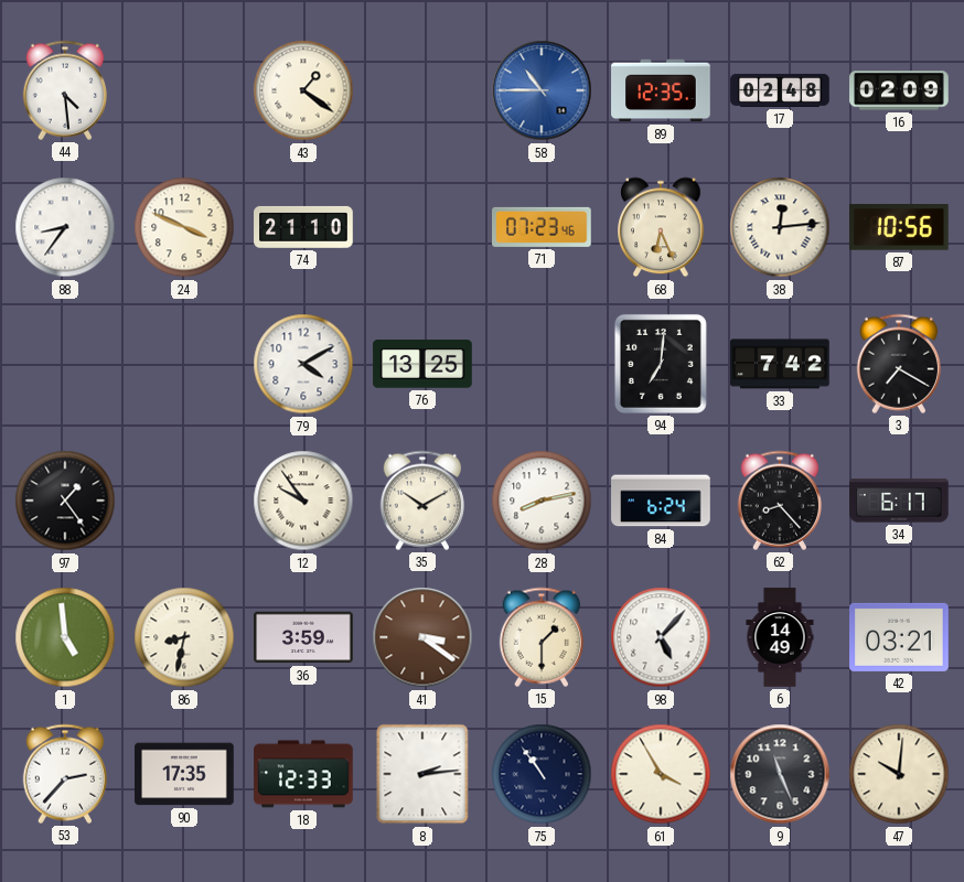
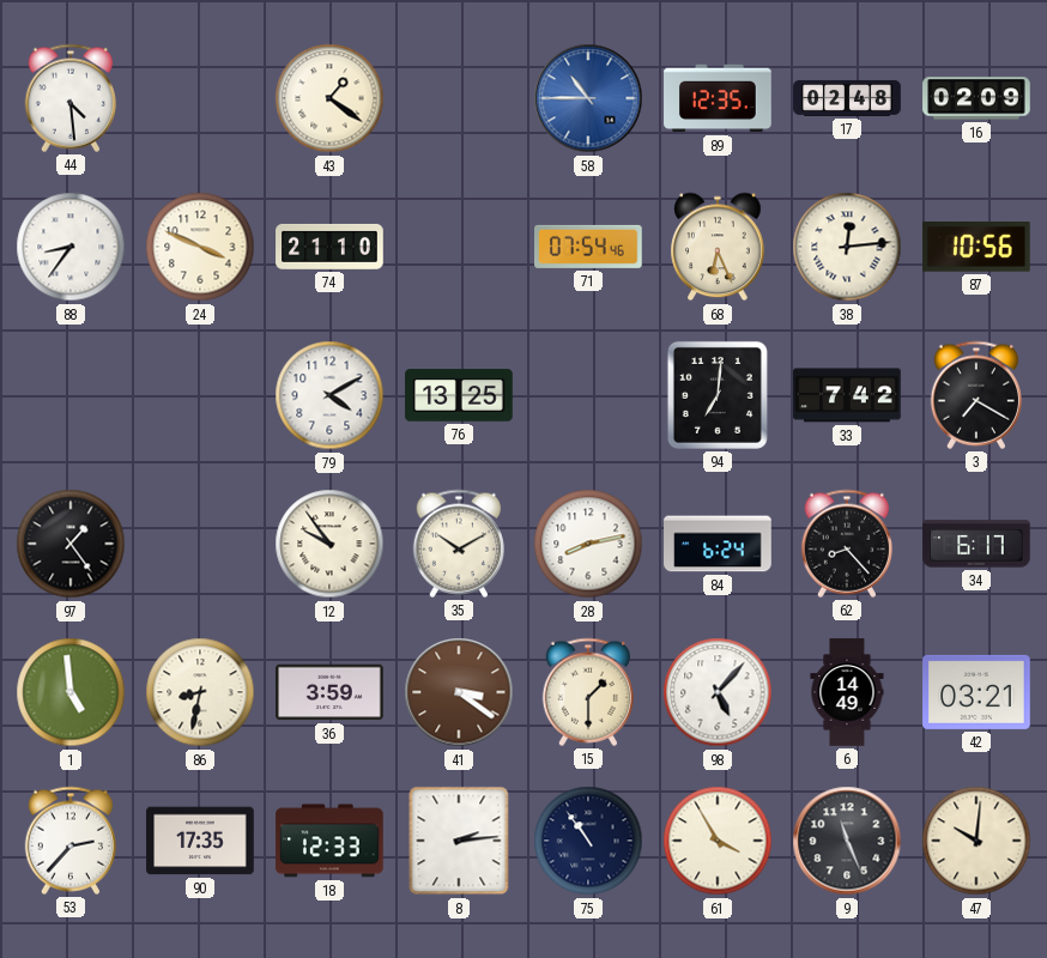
71: 07:23 -> 07:54
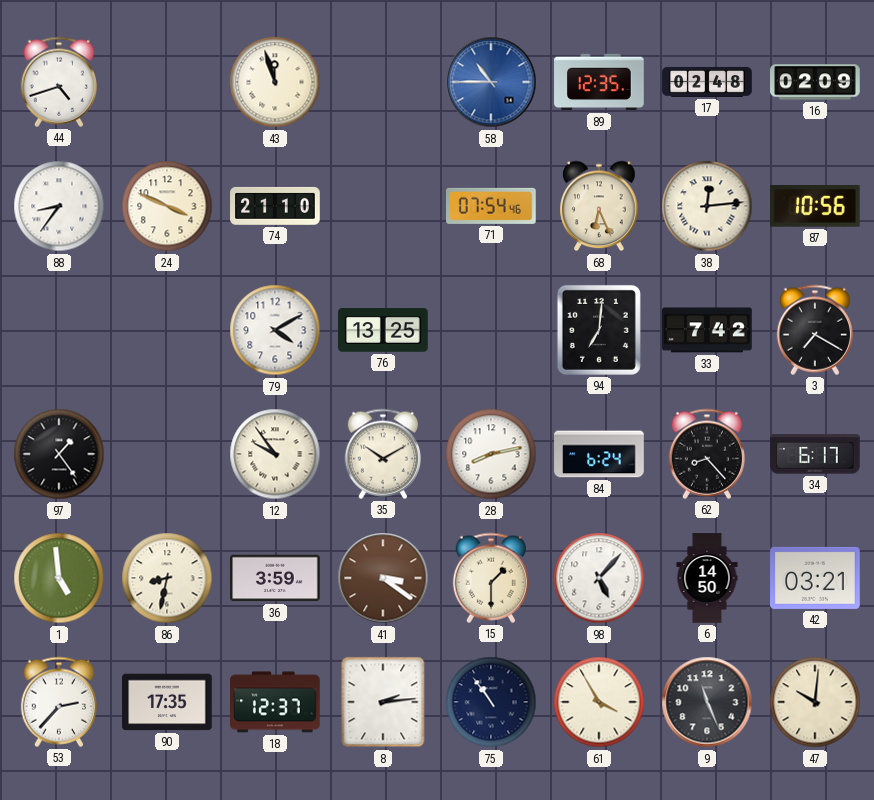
44: 4:29 -> 4:42
43: 1:21 -> 11:57
6: 14:49 -> 14:50
18: 12:33 -> 12:37
